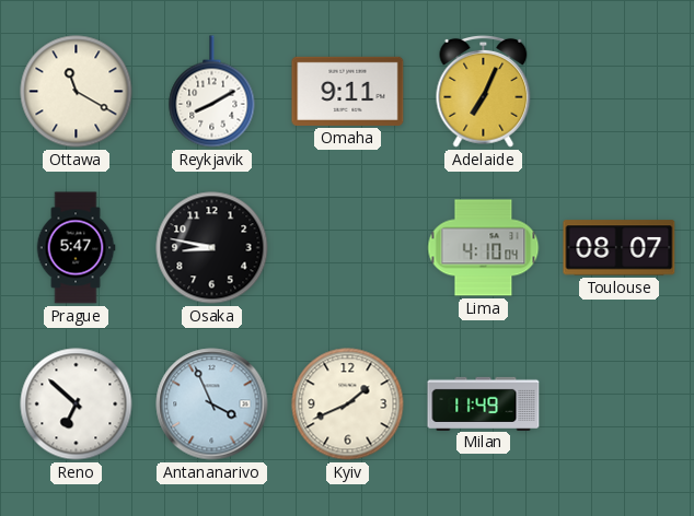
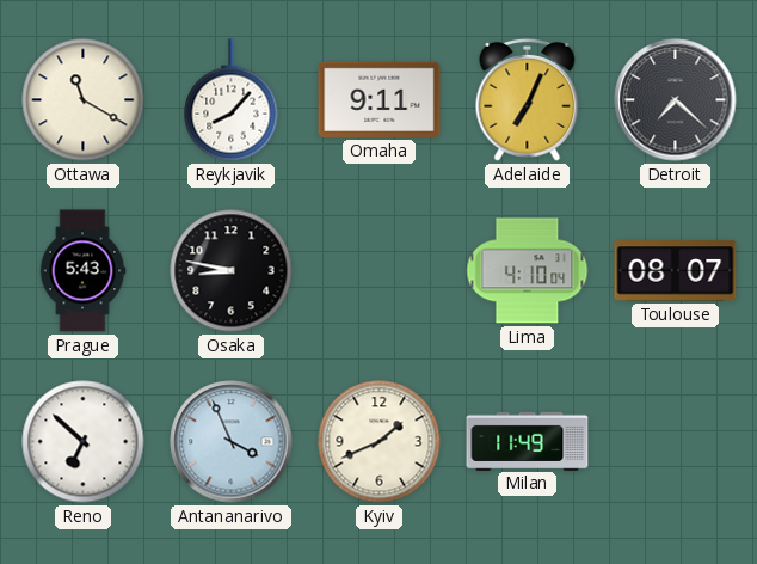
Reykjavik: 8:10 -> 8:07
Detroit: none -> 7:22
Prague: 5:47 -> 5:43
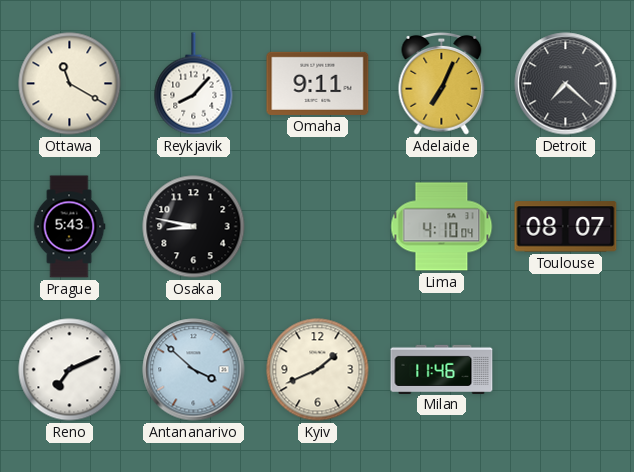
Reno: 6:52 -> 7:11
Antananarivo: 3:56 -> 3:52
Milan: 11:49 -> 11:46
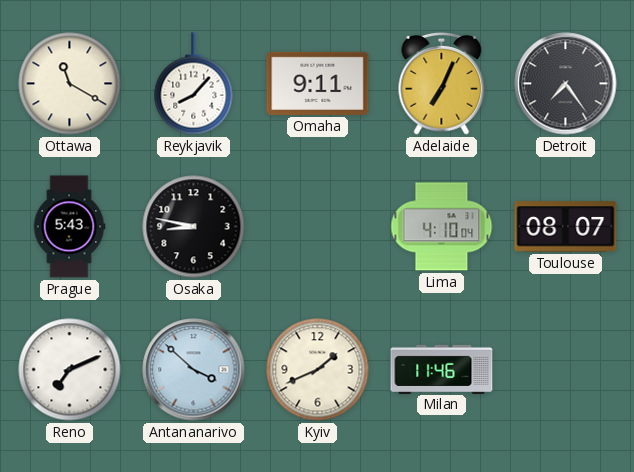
Detroit: 7:22 -> 7:24
